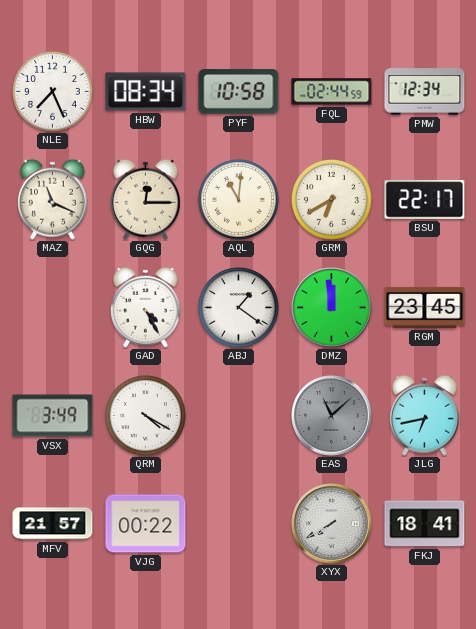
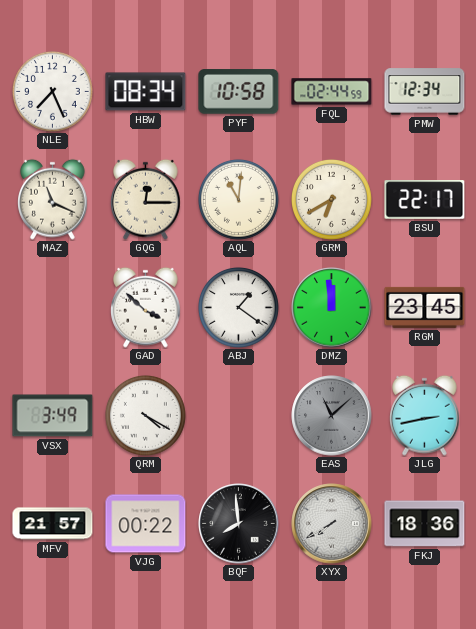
GAD: 4:25 -> 3:52
JLG: 6:43 -> 2:43
BQF: none -> 7:59
FKJ: 18:41 -> 18:36
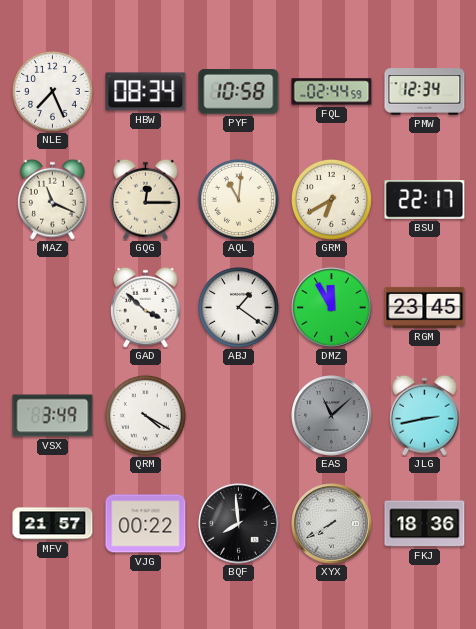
DMZ: 11:59 -> 11:55
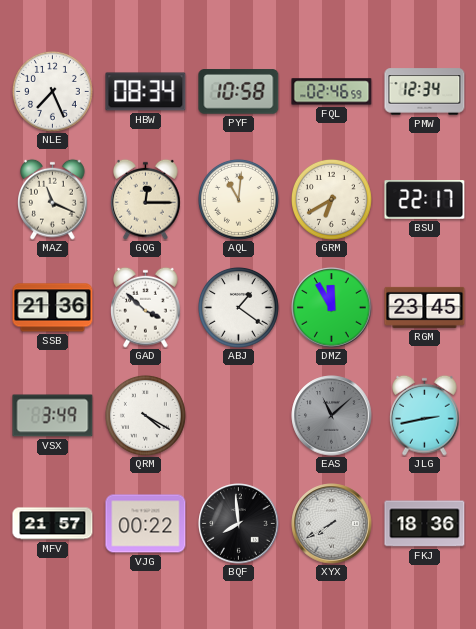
FQL: 02:44 -> 02:46
SSB: none -> 21:36
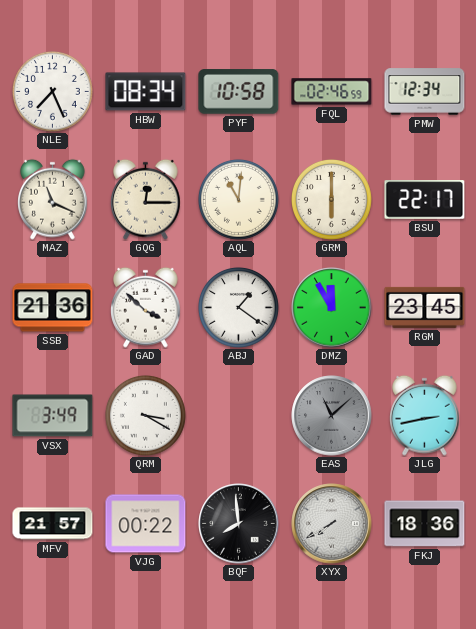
GRM: 6:40 -> 6:00
QRM: 4:20 -> 3:20
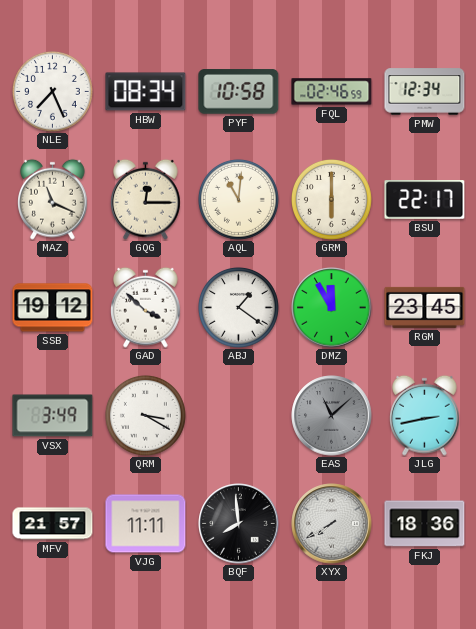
SSB: 21:36 -> 19:12
VJG: 00:22 -> 11:11
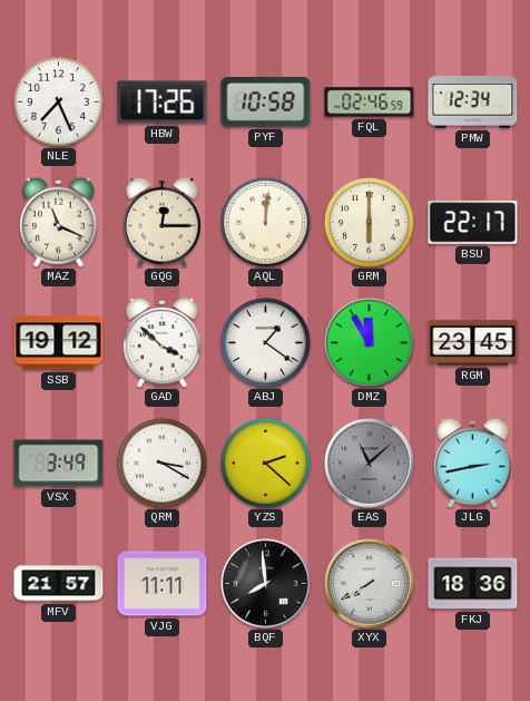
HBW: 08:34 -> 17:26
AQL: 11:01 -> 12:01
YZS: none -> 2:22
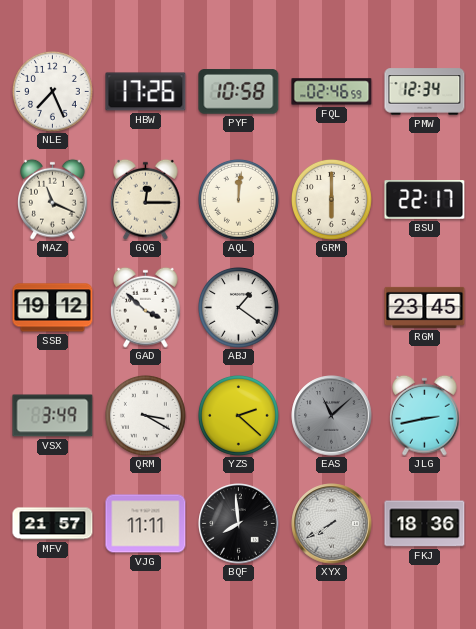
DMZ: 11:55 -> none
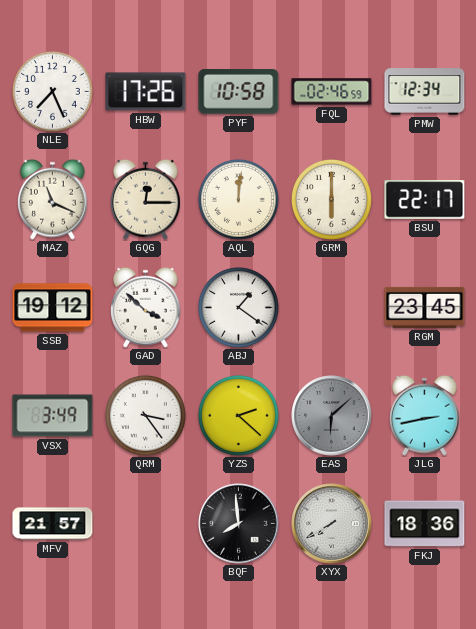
QRM: 3:20 -> 3:24
EAS: 11:08 -> 6:08
VJG: 11:11 -> none
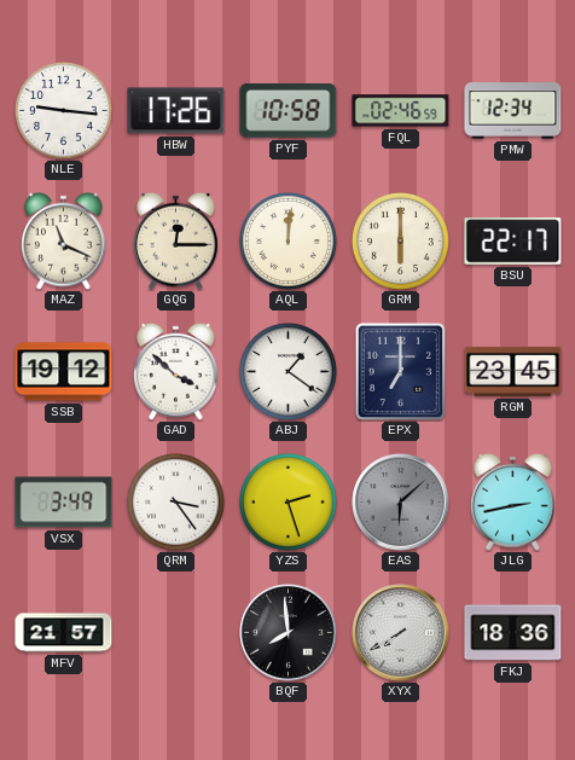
NLE: 7:26 -> 9:16
EPX: none -> 7:00
YZS: 2:22 -> 2:27
